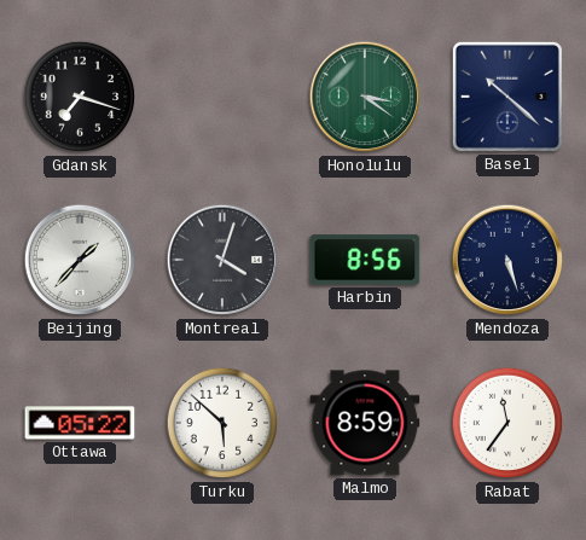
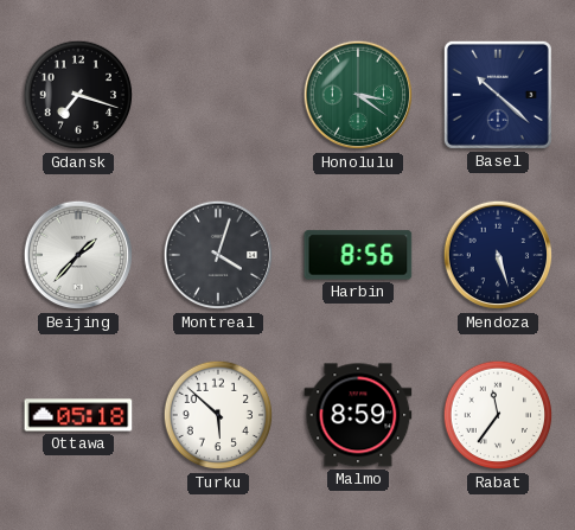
Ottawa: 05:22 -> 05:18
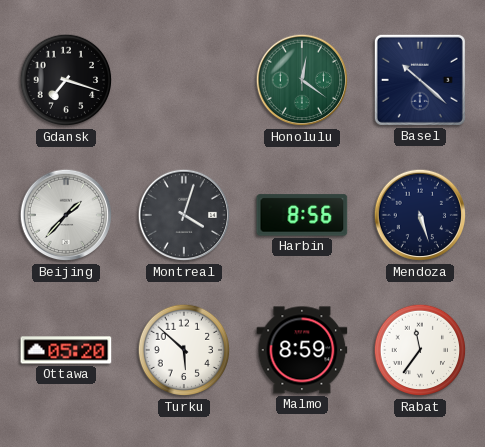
Honolulu: 3:21 -> 12:21
Ottawa: 05:18 -> 05:20
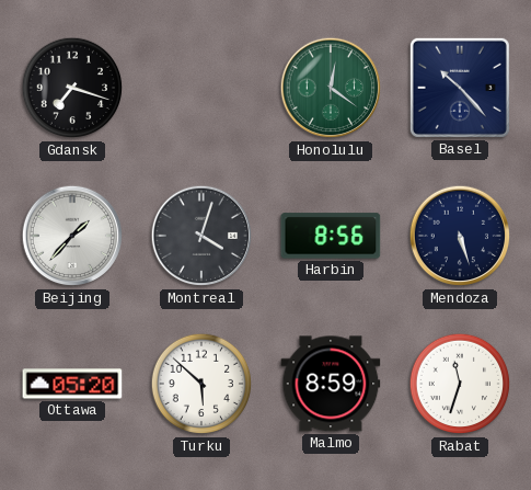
Basel: 10:22 -> 10:23
Rabat: 11:36 -> 11:33
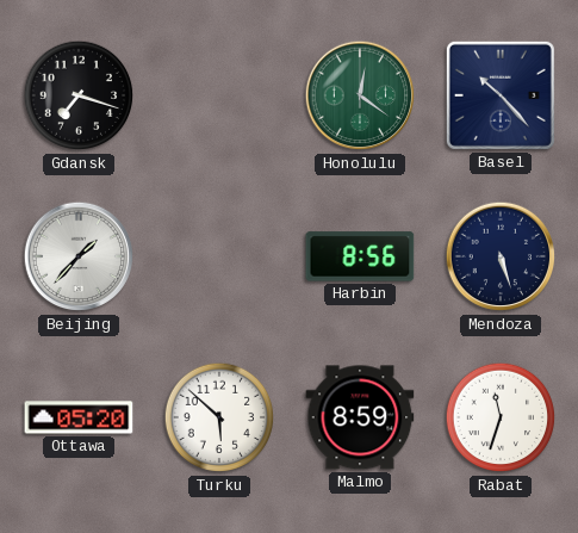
Montreal: 4:03 -> none
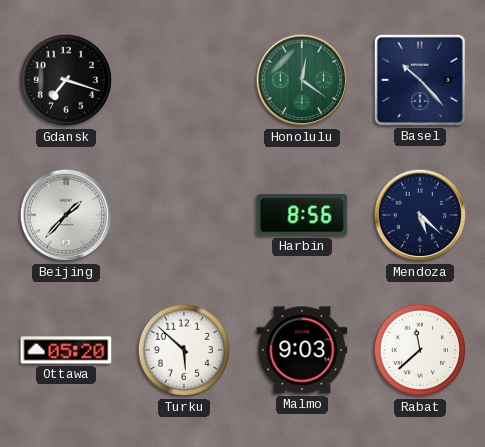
Mendoza: 5:27 -> 5:22
Malmo: 8:59 -> 9:03
Rabat: 11:33 -> 11:38
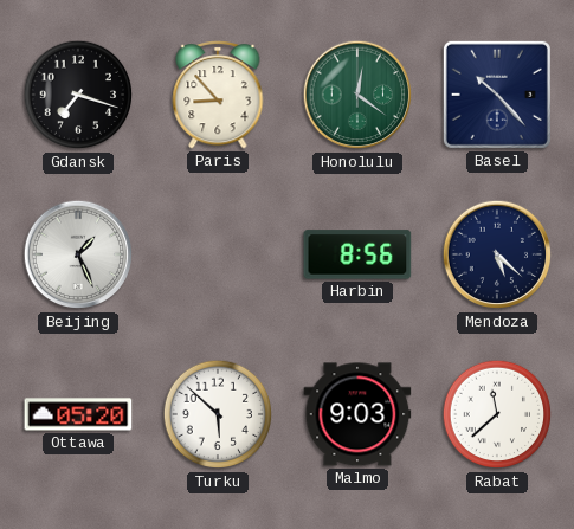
Paris: none -> 8:53
Beijing: 1:37 -> 1:26
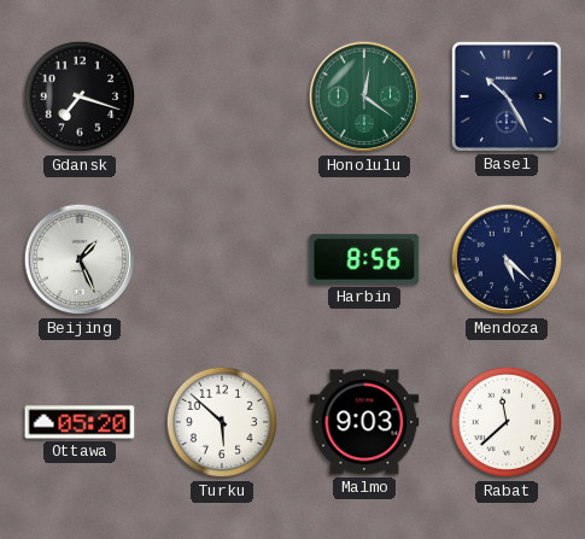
Paris: 8:53 -> none
Basel: 10:23 -> 10:25
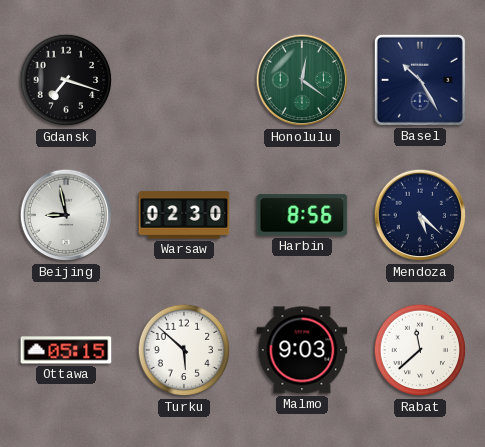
Beijing: 1:26 -> 8:58
Warsaw: none -> 02:30
Ottawa: 05:20 -> 05:15
